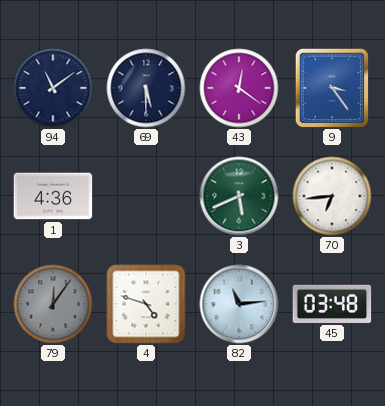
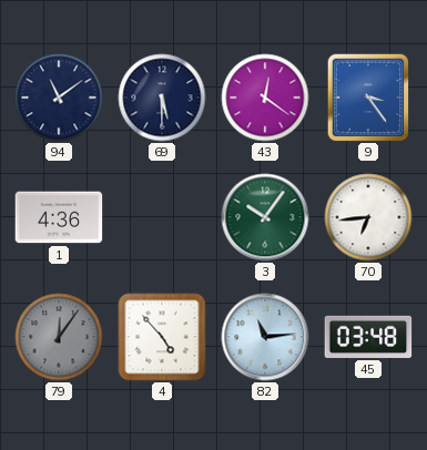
3: 5:41 -> 10:06
4: 4:48 -> 4:53
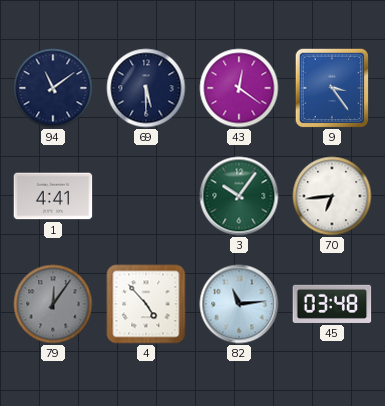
1: 4:36 -> 4:41
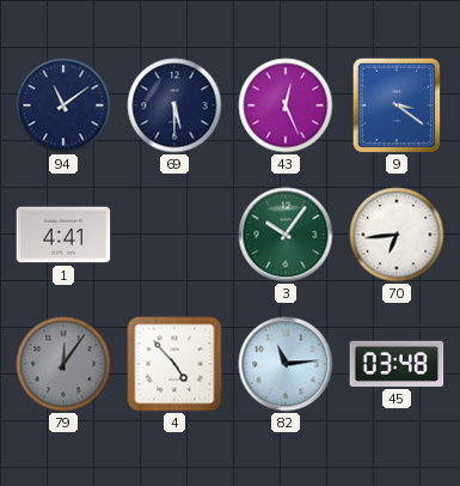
43: 12:21 -> 12:26
9: 3:24 -> 3:21
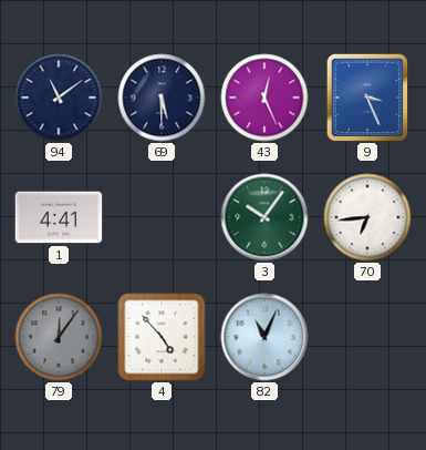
9: 3:21 -> 3:26
82: 11:14 -> 11:04
45: 03:48 -> none
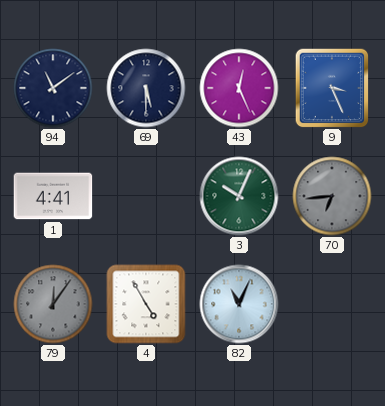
3: 10:06 -> 10:04
70 dial: white -> grey
4: 4:53 -> 4:55
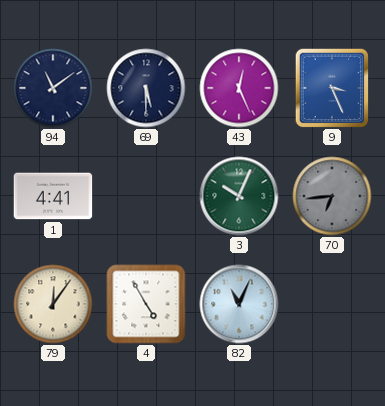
79 dial: grey -> cream
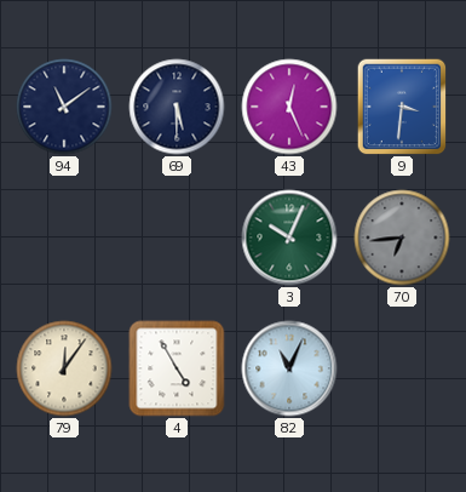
9: 3:26 -> 3:31
1: 4:41 -> none
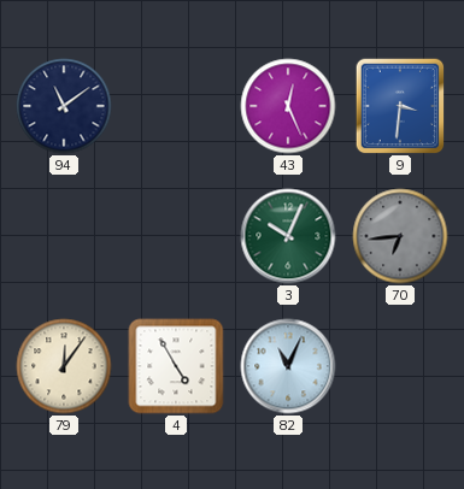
69: 5:30 -> none
